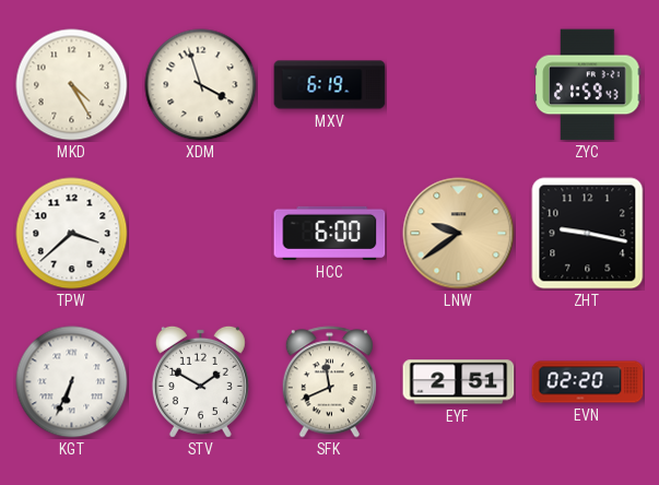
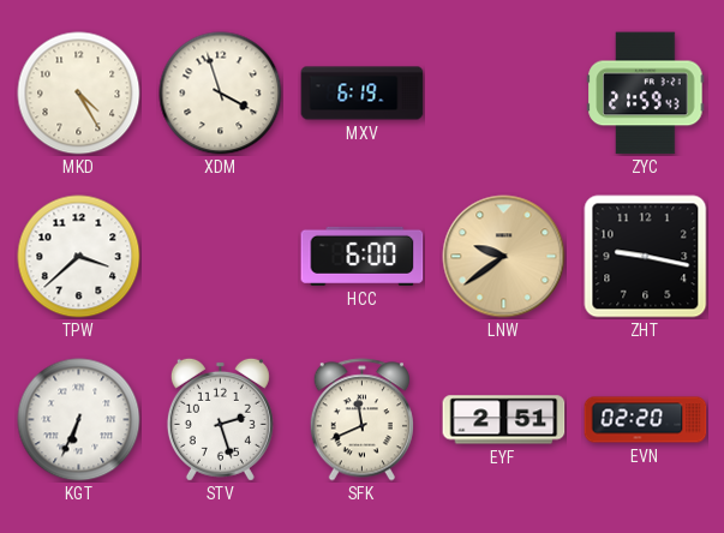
STV: 1:50 -> 2:27
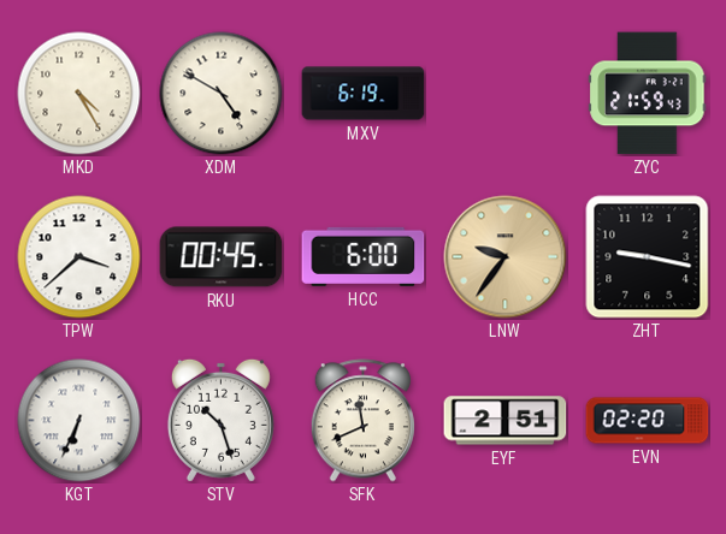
XDM: 3:57 -> 4:50
RKU: none -> 00:45
LNW: 9:39 -> 9:36
STV: 2:27 -> 10:27
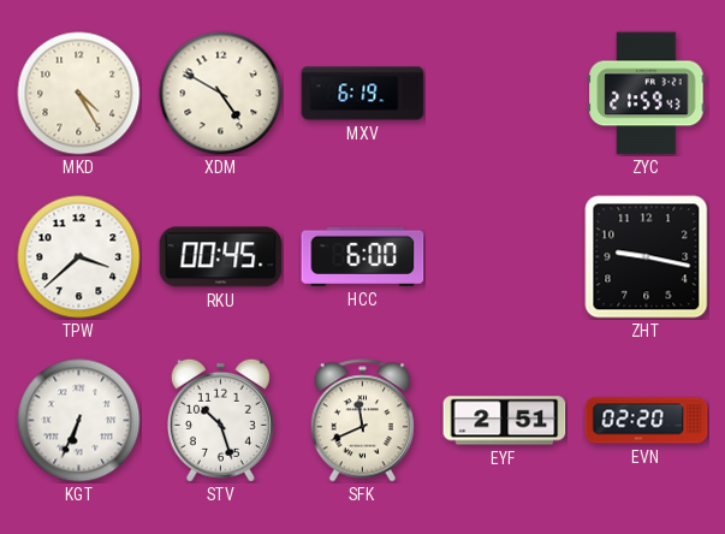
LNW: 9:36 -> none
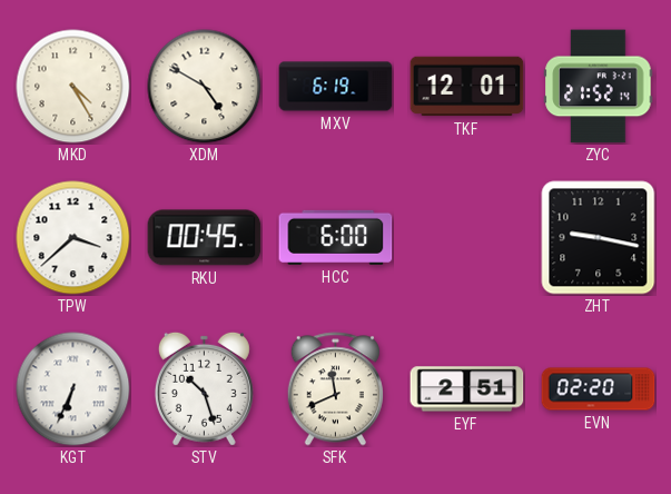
TKF: none -> 12:01
ZYC: 21:59 -> 21:52
